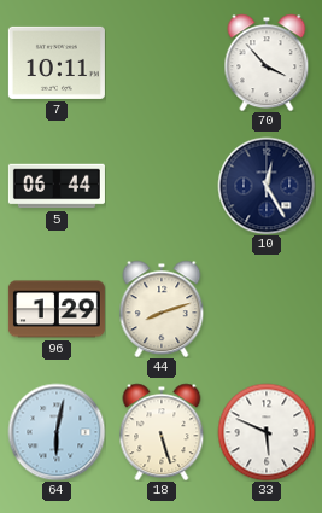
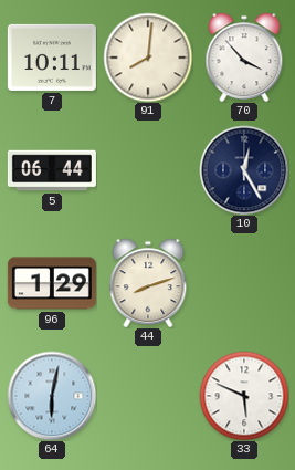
91: none -> 8:01
18: 5:27 -> none
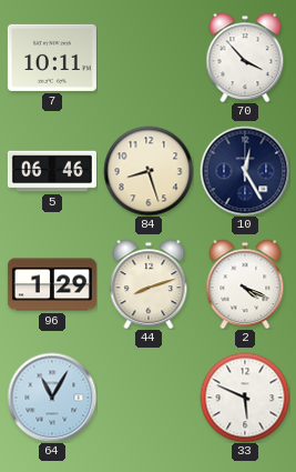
91: 8:01 -> none
5: 06:44 -> 06:46
84: none -> 8:27
2: none -> 4:19
64: 6:02 -> 11:05
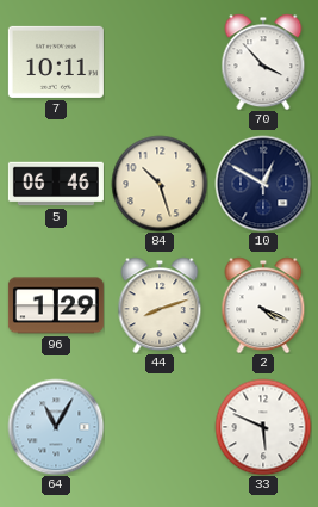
84: 8:27 -> 10:27
10: 12:25 -> 12:50
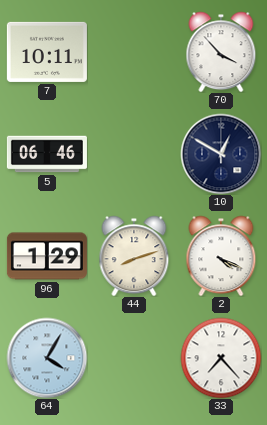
84: 10:27 -> none
64: 11:05 -> 4:05
33: 5:49 -> 7:23
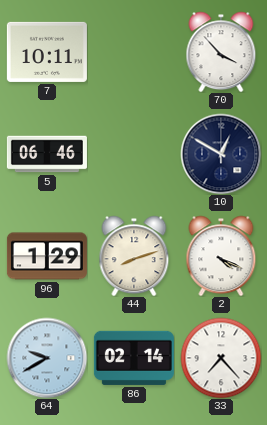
64: 4:05 -> 9:40
86: none -> 02:14
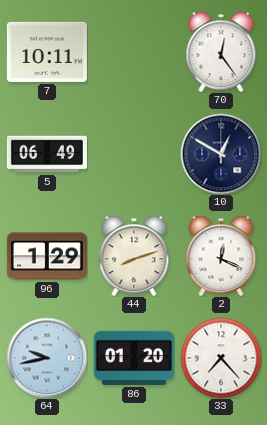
70: 3:53 -> 12:24
5: 06:46 -> 06:49
2: 4:19 -> 12:19
64: 9:40 -> 9:43
86: 02:14 -> 01:20
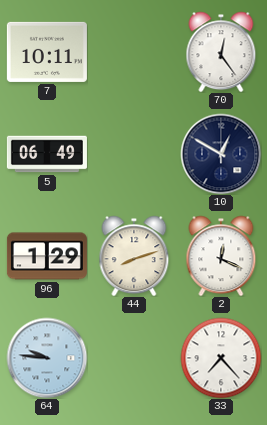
64: 9:43 -> 9:46
86: 01:20 -> none
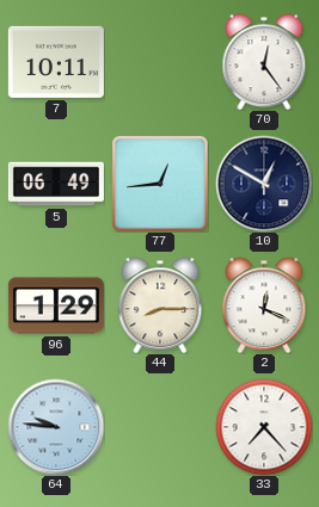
77: none -> 12:44
44: 8:12 -> 8:15
